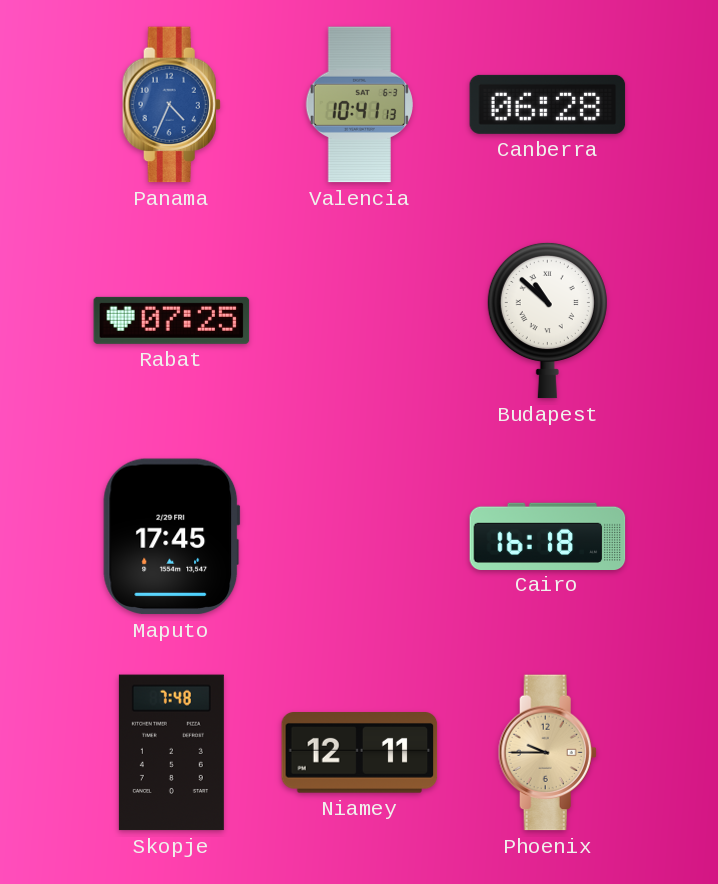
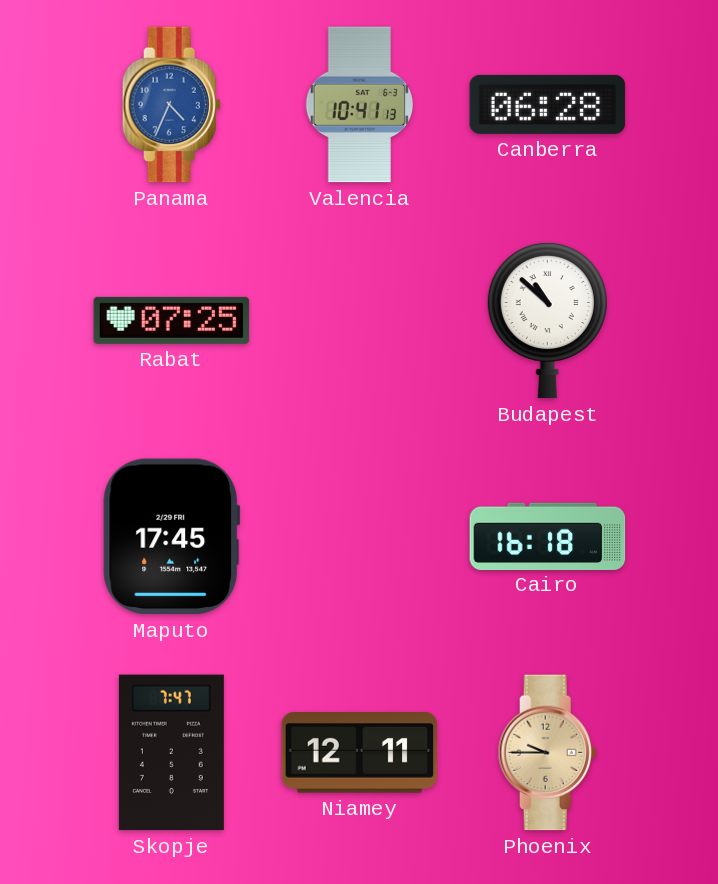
Skopje: 7:48 -> 7:47
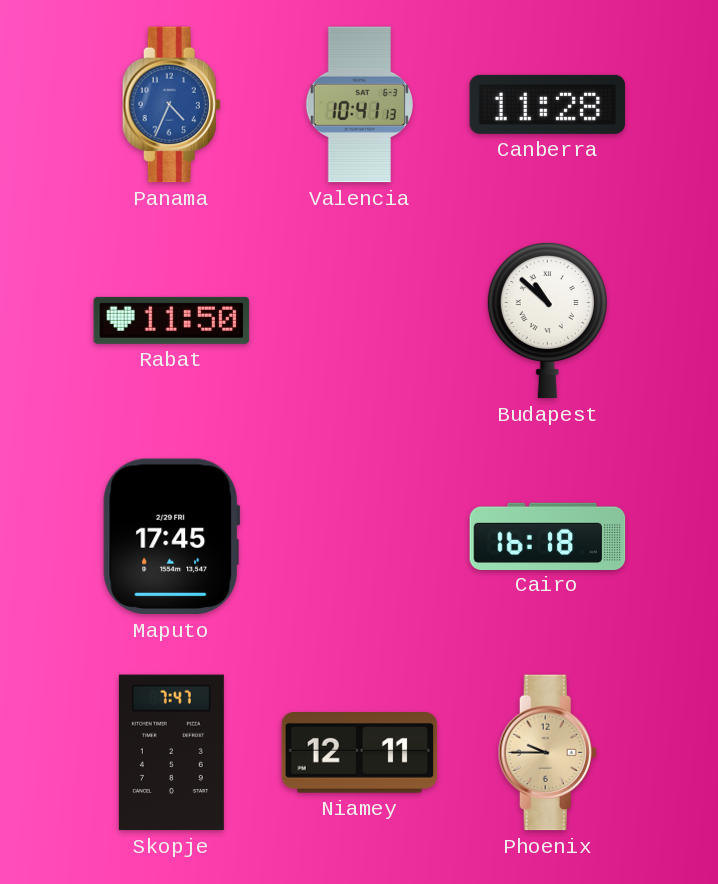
Canberra: 06:28 -> 11:28
Rabat: 07:25 -> 11:50
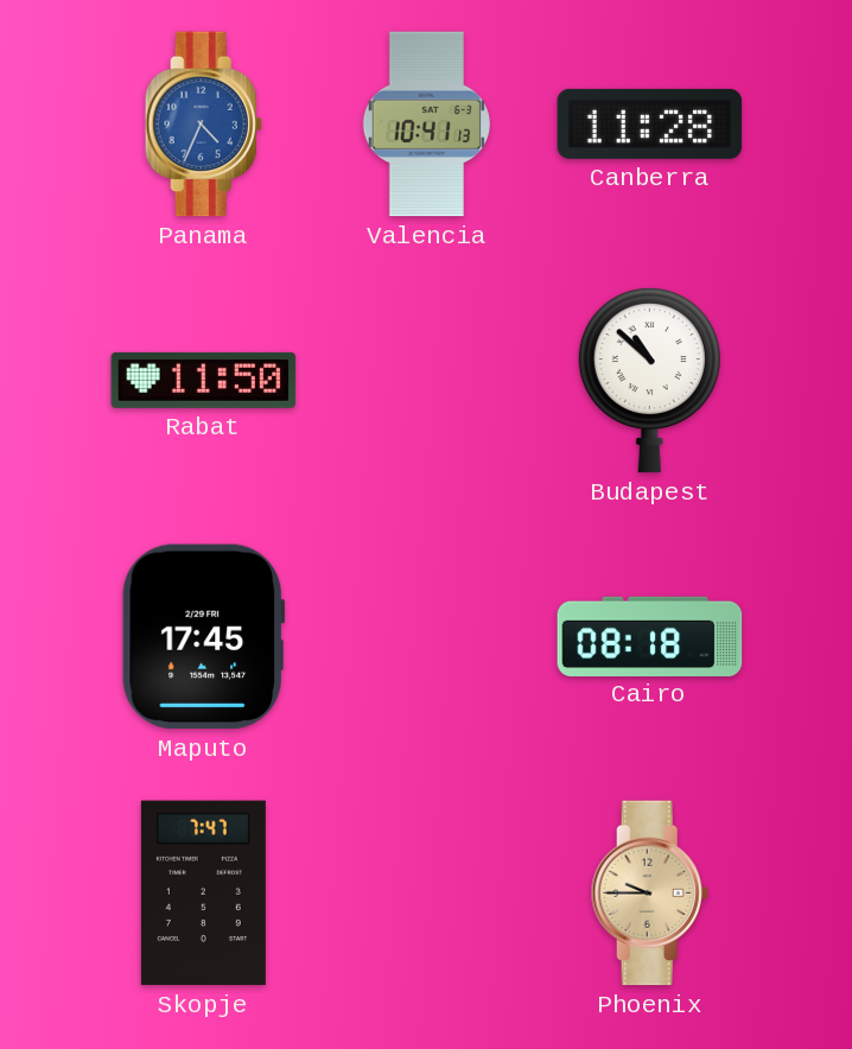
Cairo: 16:18 -> 08:18
Niamey: 12:11 -> none
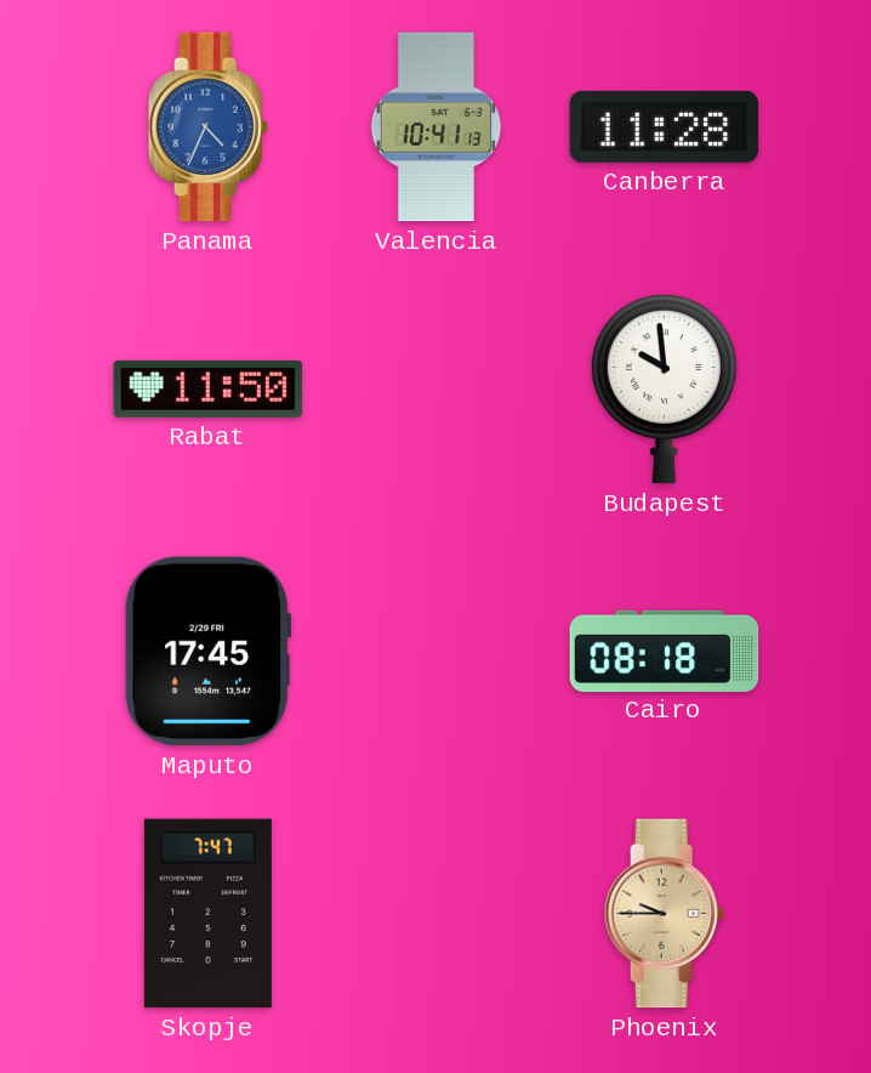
Budapest: 10:52 -> 9:59
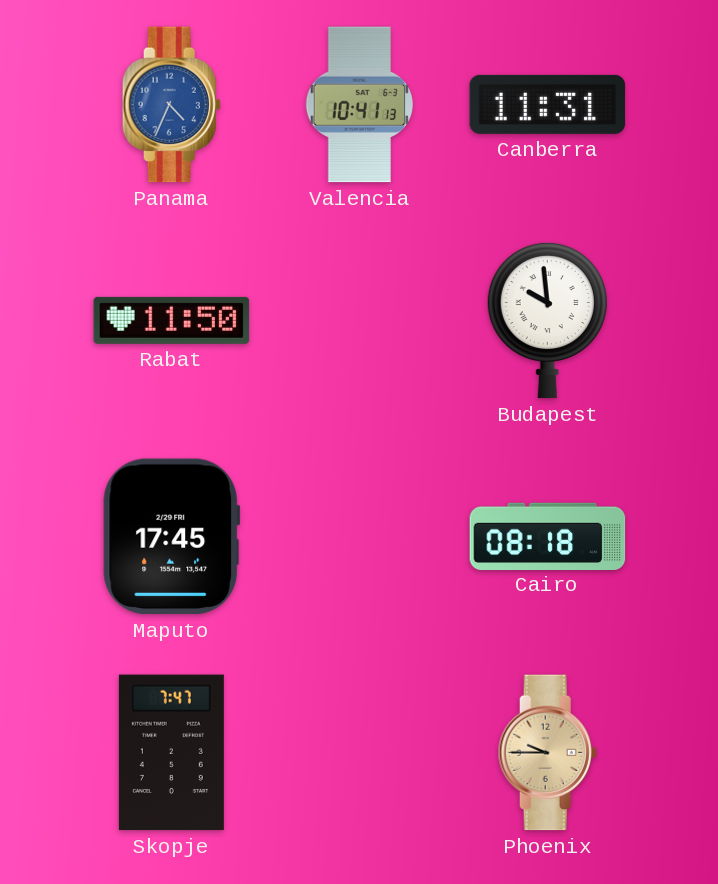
Canberra: 11:28 -> 11:31
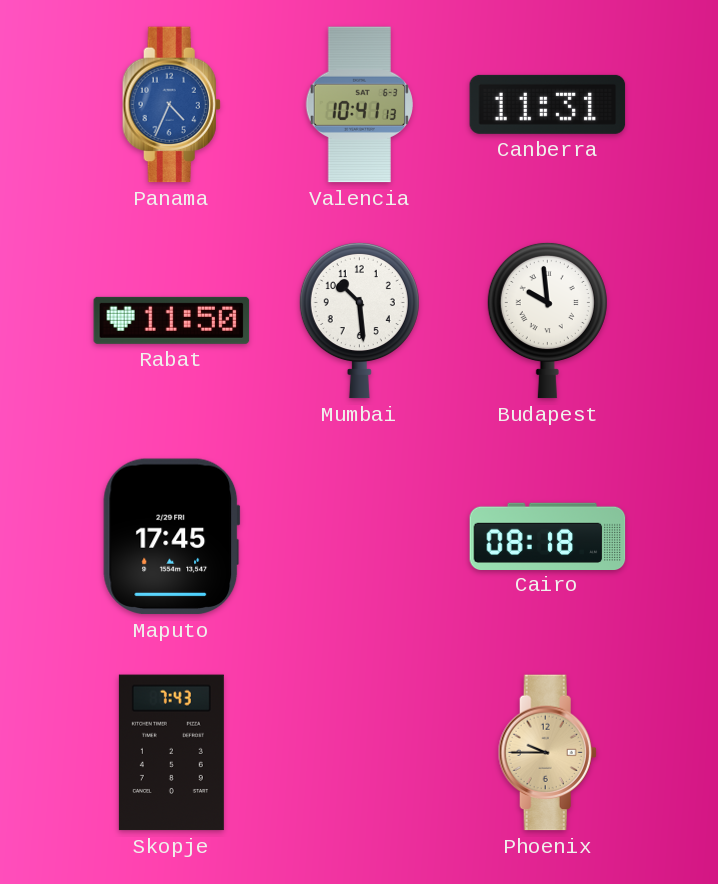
Mumbai: none -> 10:29
Skopje: 7:47 -> 7:43
